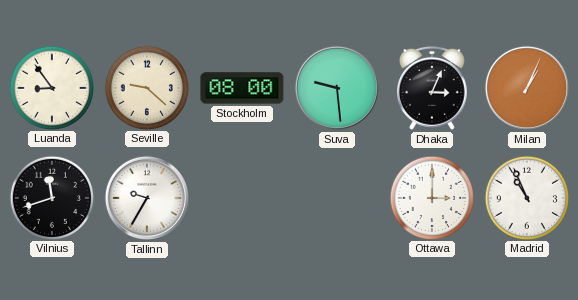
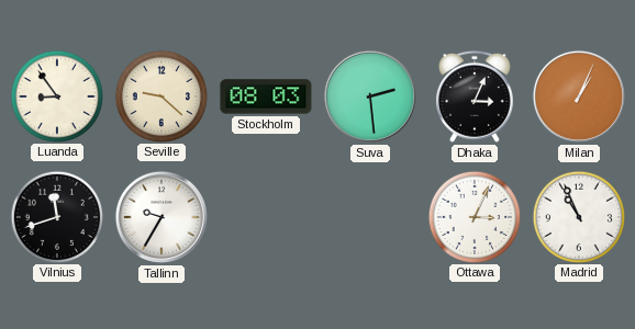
Stockholm: 08:00 -> 08:03
Suva: 9:29 -> 2:29
Ottawa: 3:00 -> 3:04
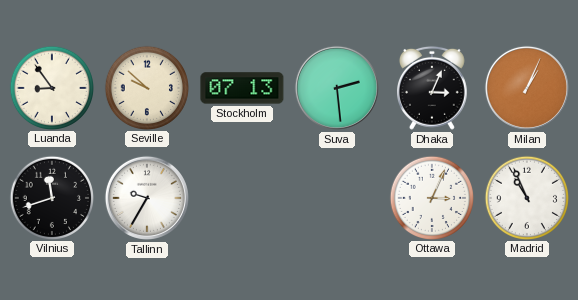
Seville: 9:22 -> 9:52
Stockholm: 08:03 -> 07:13
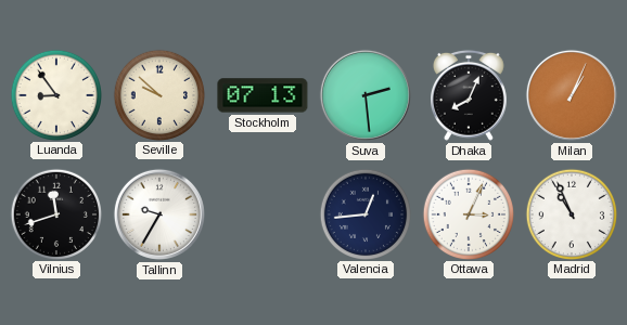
Dhaka: 3:04 -> 8:04
Valencia: none -> 12:44
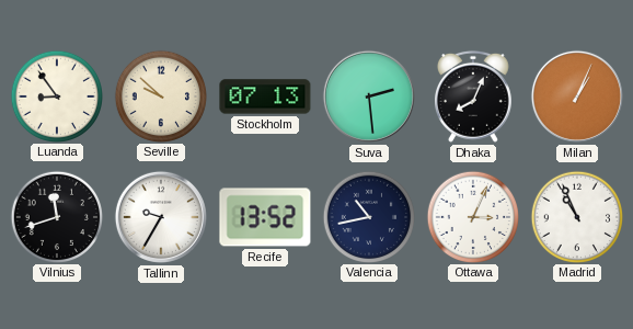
Recife: none -> 13:52
Valencia: 12:44 -> 10:43
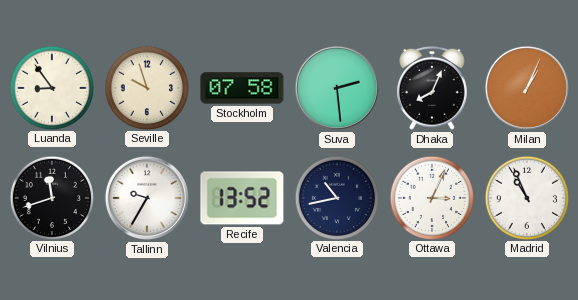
Seville: 9:52 -> 9:57
Stockholm: 07:13 -> 07:58
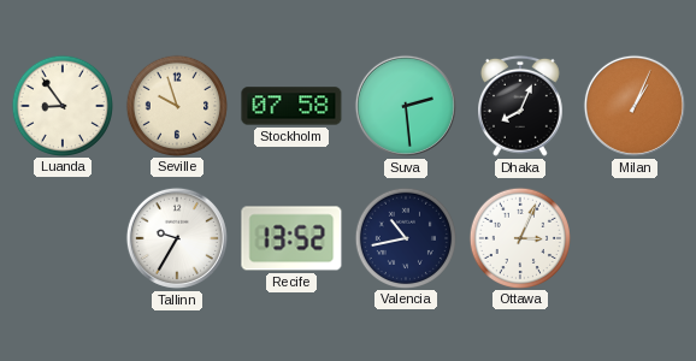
Vilnius: 11:42 -> none
Madrid: 10:56 -> none
